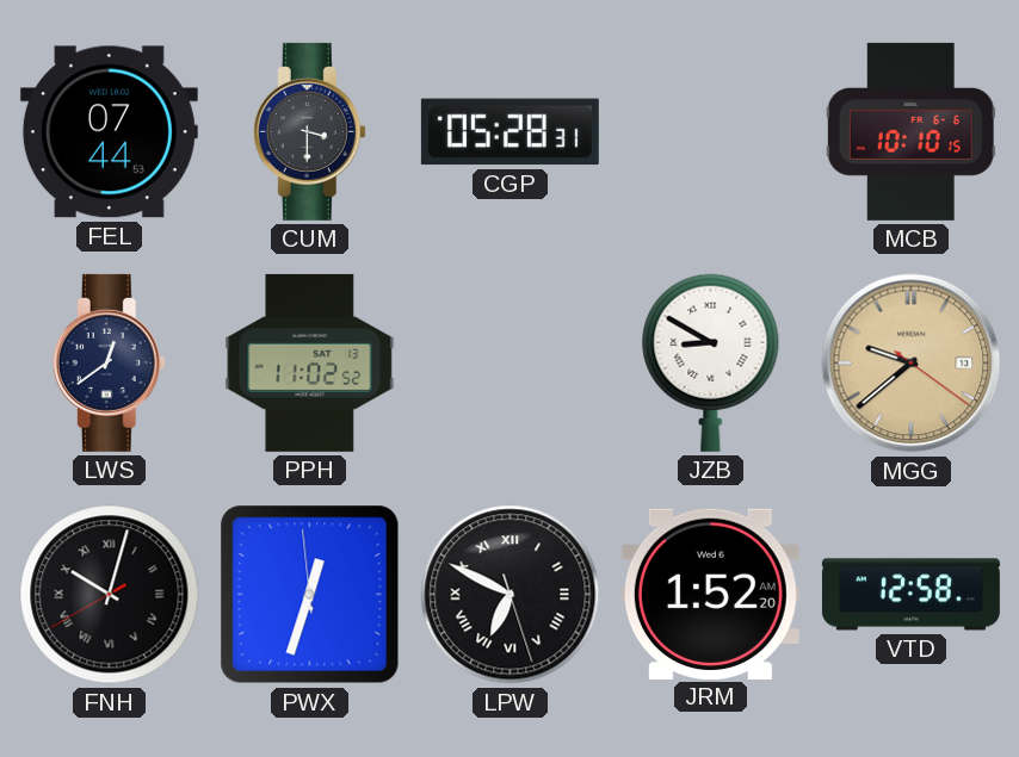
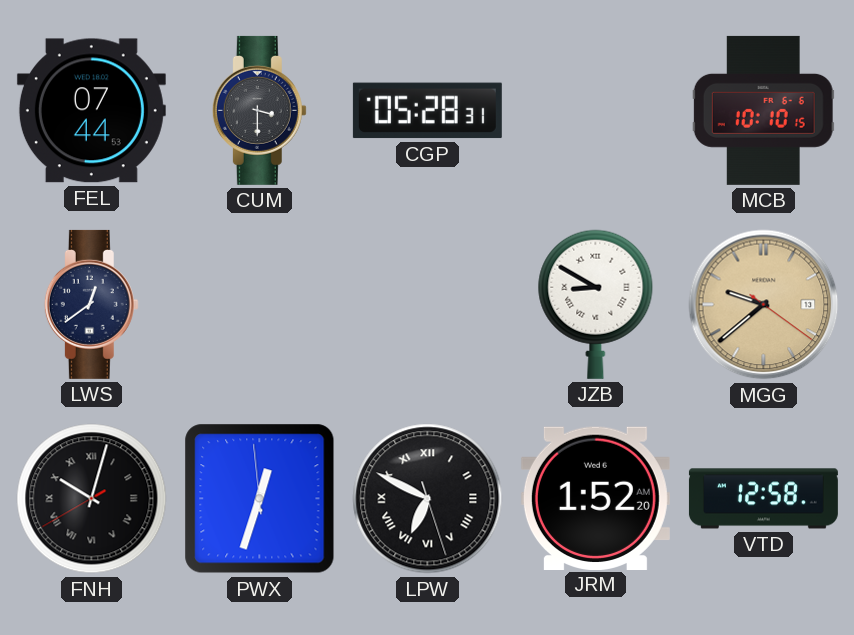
PPH: 11:02 -> none
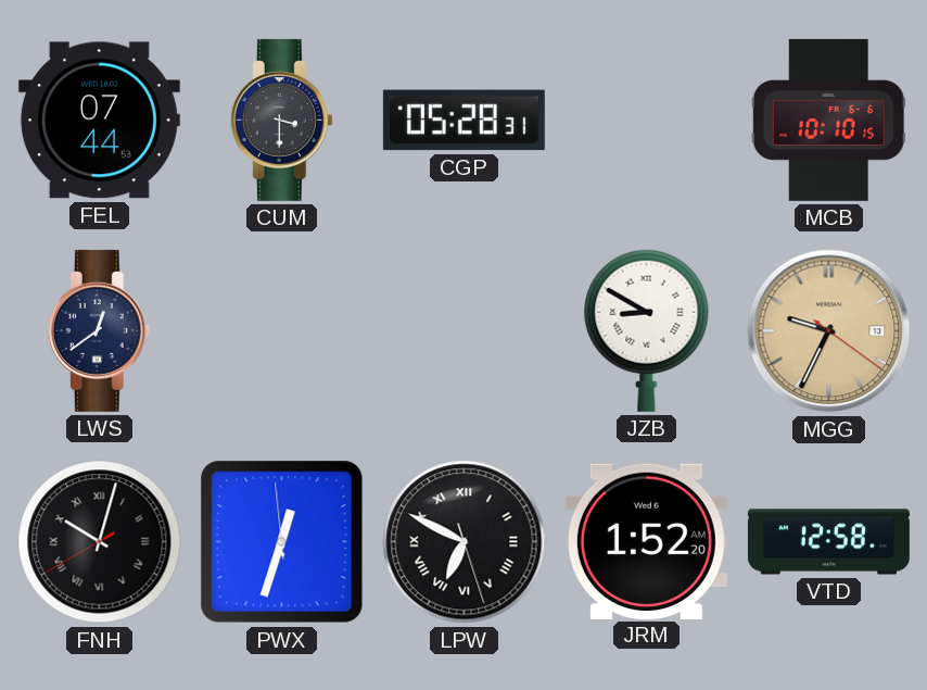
MGG: 9:38 -> 9:34
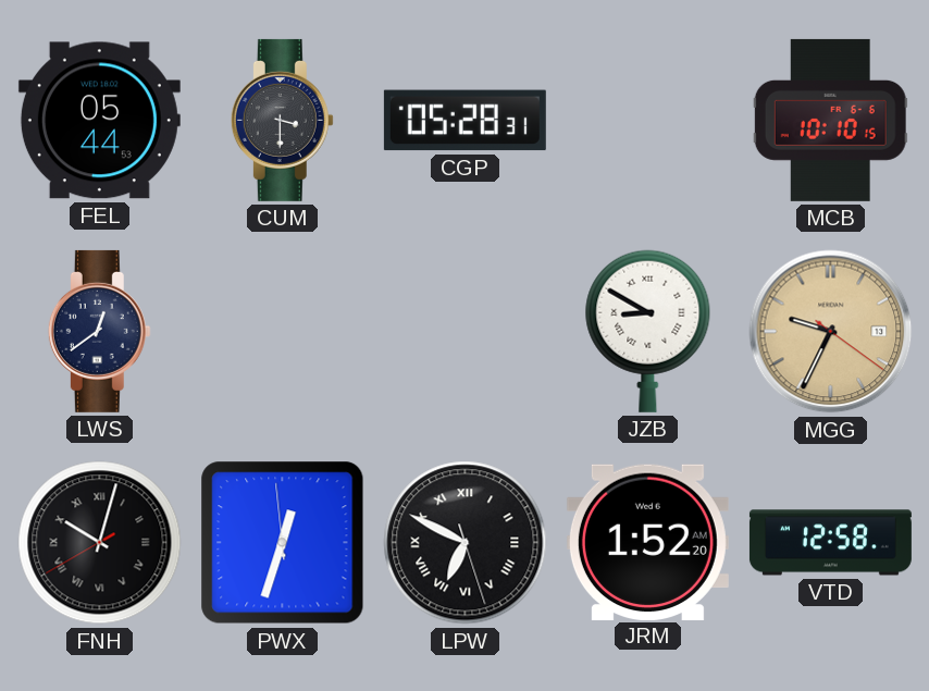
FEL: 07:44 -> 05:44
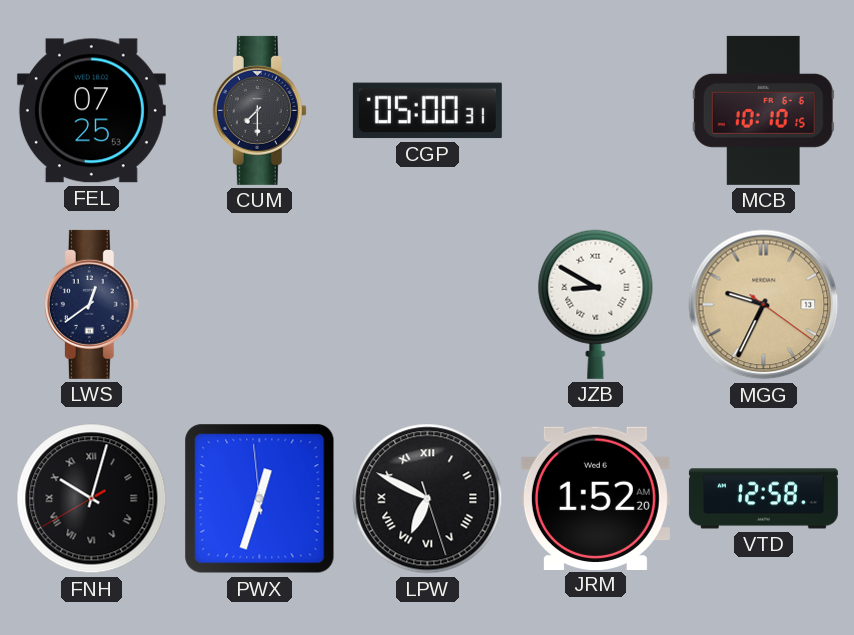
FEL: 05:44 -> 07:25
CUM: 3:30 -> 7:30
CGP: 05:28 -> 05:00
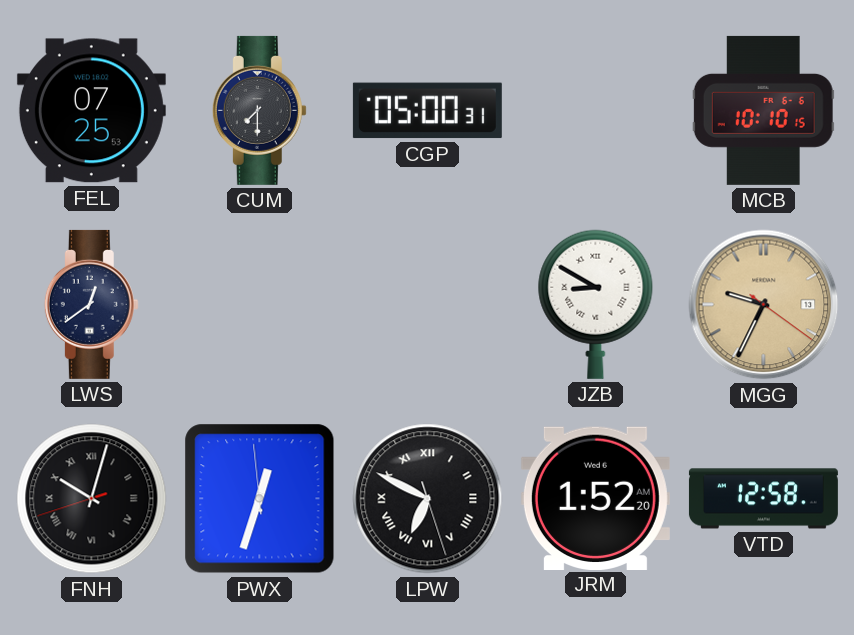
FNH: 10:02:40 -> 10:02:42
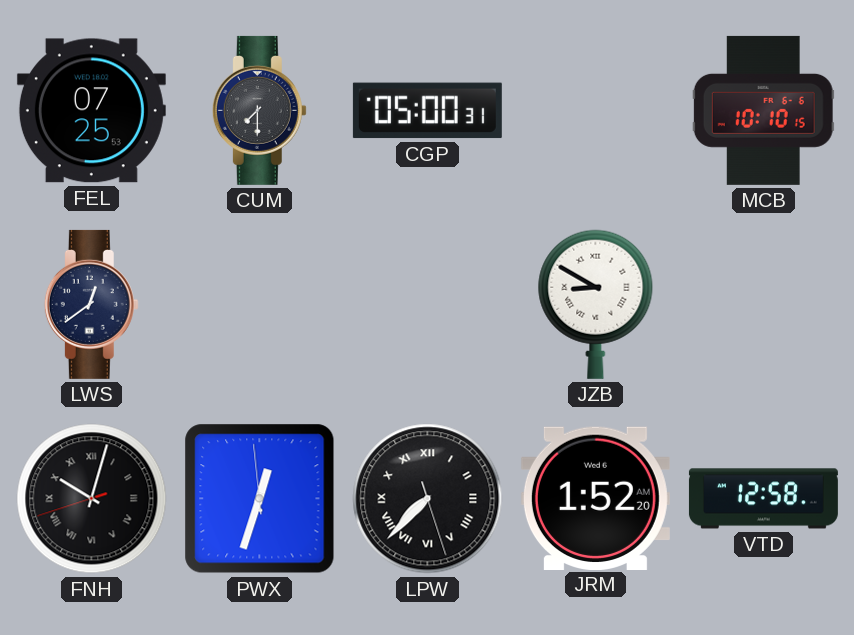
MGG: 9:34 -> none
LPW: 6:49 -> 7:37
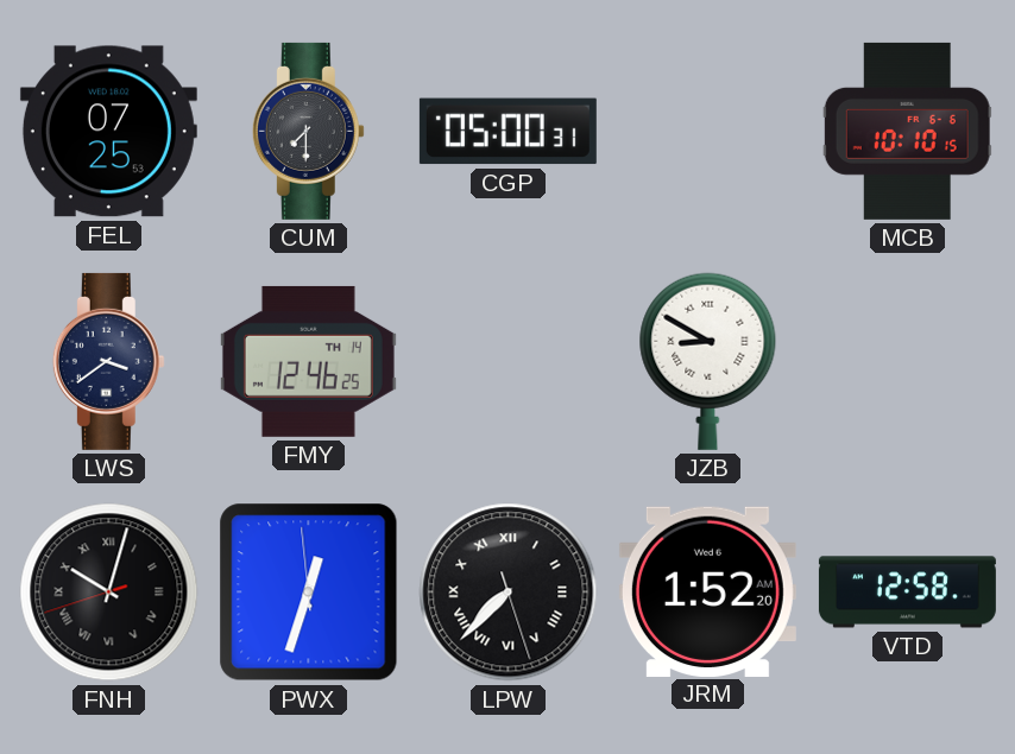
LWS: 12:39 -> 3:39
FMY: none -> 12:46
